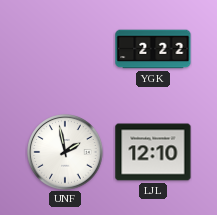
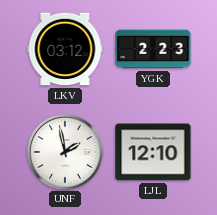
LKV: none -> 03:12
YGK: 2:22 -> 2:23
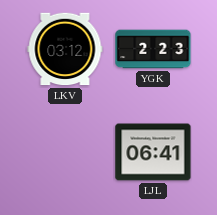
UNF: 1:58 -> none
LJL: 12:10 -> 06:41
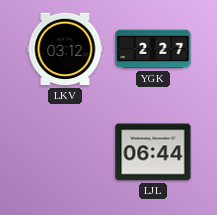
YGK: 2:23 -> 2:27
LJL: 06:41 -> 06:44
